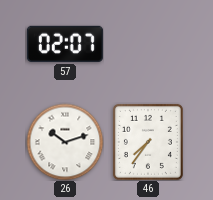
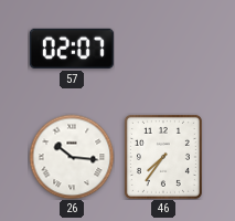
26: 10:12 -> 10:16
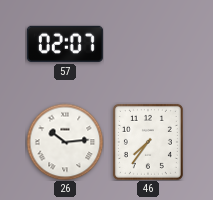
26: 10:16 -> 10:14
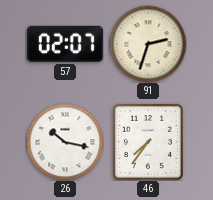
91: none -> 2:33
26: 10:14 -> 10:17
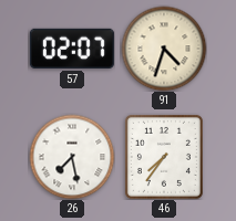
91: 2:33 -> 4:33
26: 10:17 -> 7:28
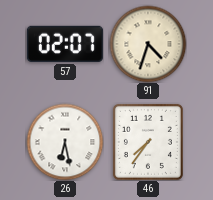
26: 7:28 -> 6:28
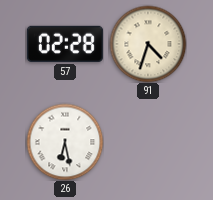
57: 02:07 -> 02:28
46: 7:36 -> none
